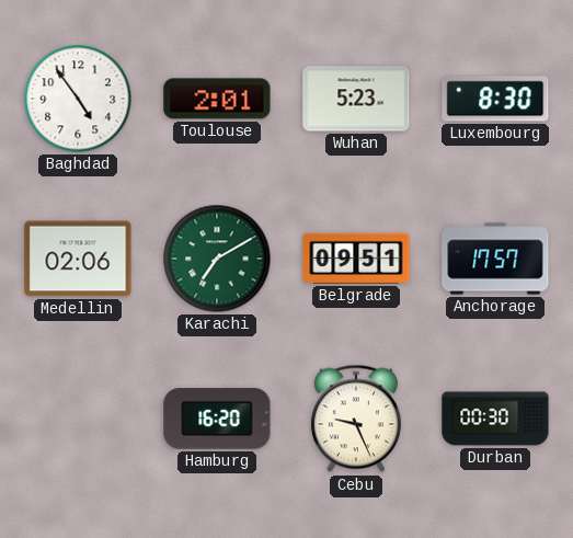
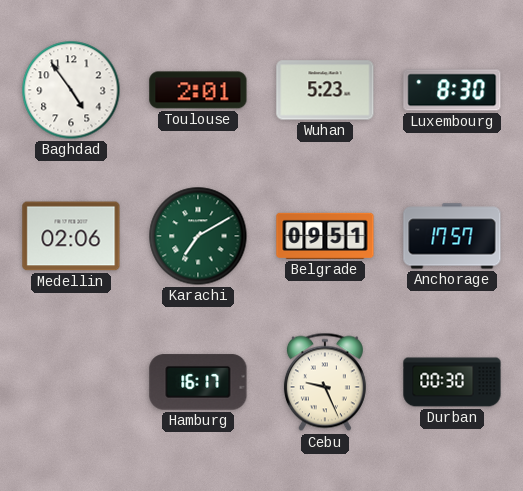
Hamburg: 16:20 -> 16:17
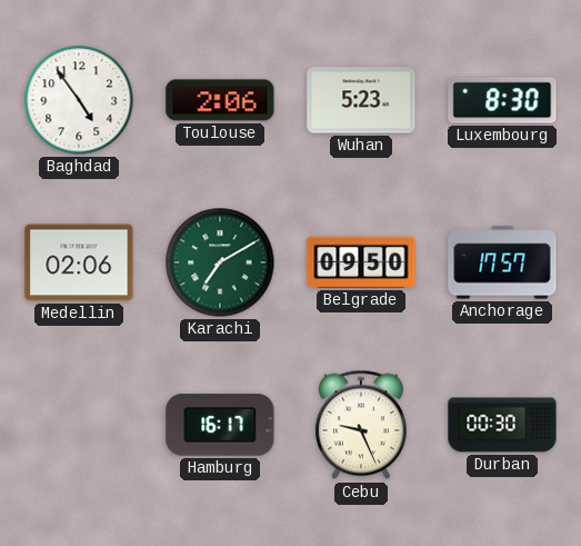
Toulouse: 2:01 -> 2:06
Belgrade: 09:51 -> 09:50
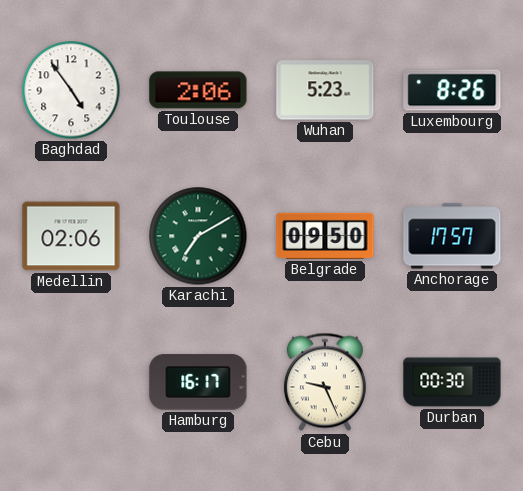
Luxembourg: 8:30 -> 8:26
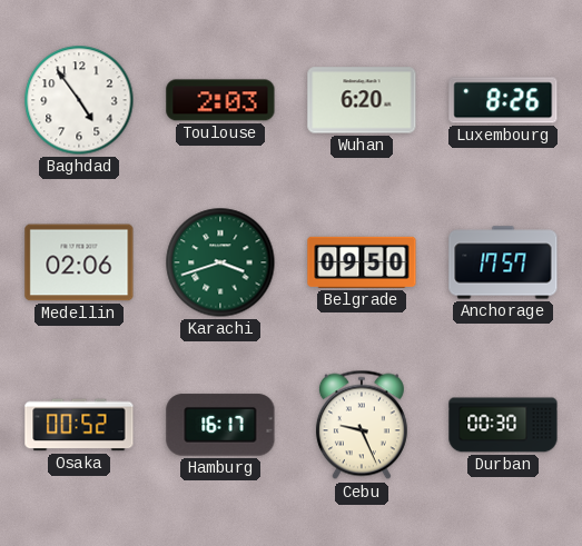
Toulouse: 2:06 -> 2:03
Wuhan: 5:23 -> 6:20
Karachi: 7:10 -> 3:42
Osaka: none -> 00:52
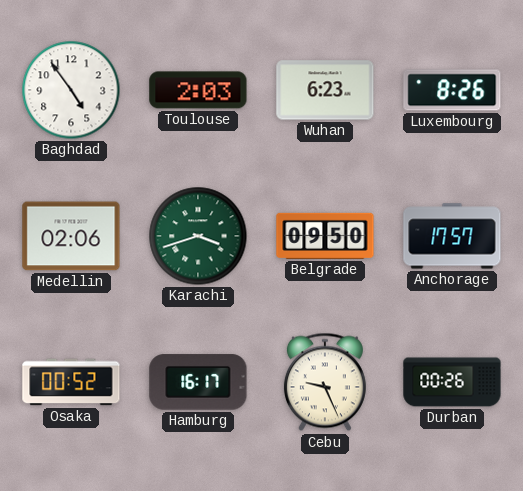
Wuhan: 6:20 -> 6:23
Durban: 00:30 -> 00:26
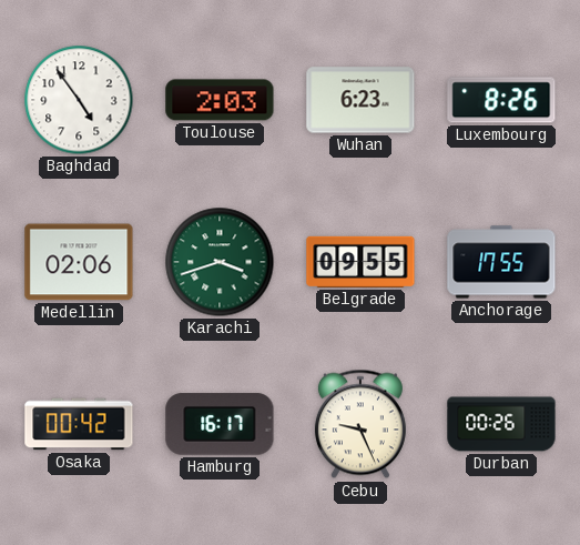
Belgrade: 09:50 -> 09:55
Anchorage: 17:57 -> 17:55
Osaka: 00:52 -> 00:42
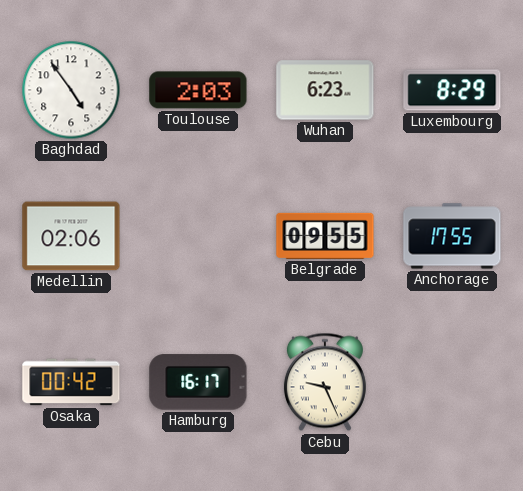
Luxembourg: 8:26 -> 8:29
Karachi: 3:42 -> none
Durban: 00:26 -> none
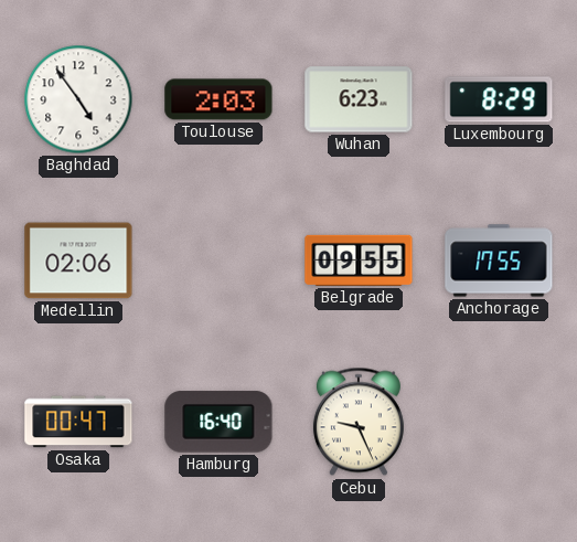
Osaka: 00:42 -> 00:47
Hamburg: 16:17 -> 16:40
